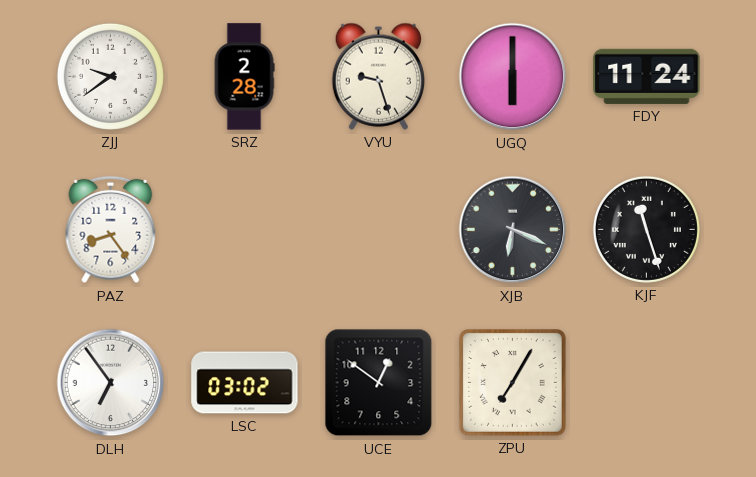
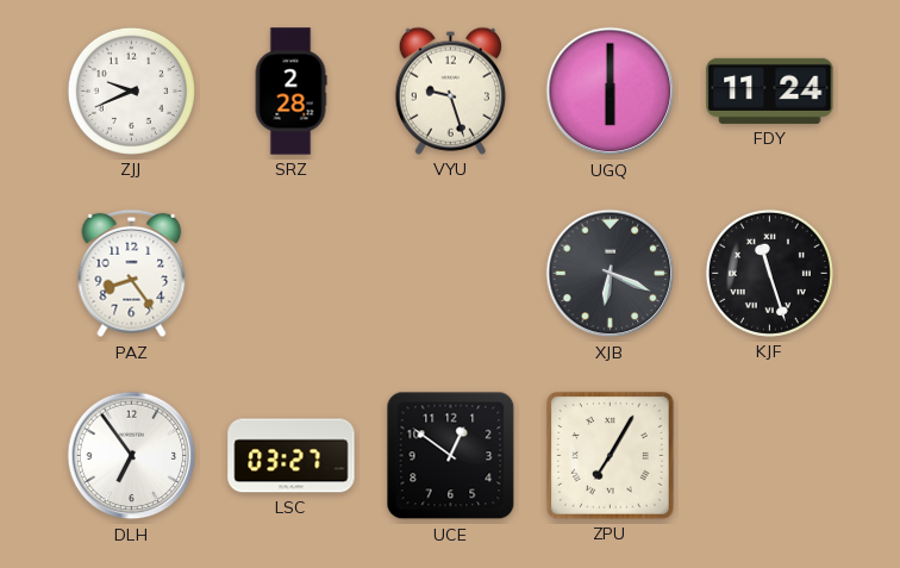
ZJJ: 9:39 -> 9:41
LSC: 03:02 -> 03:27
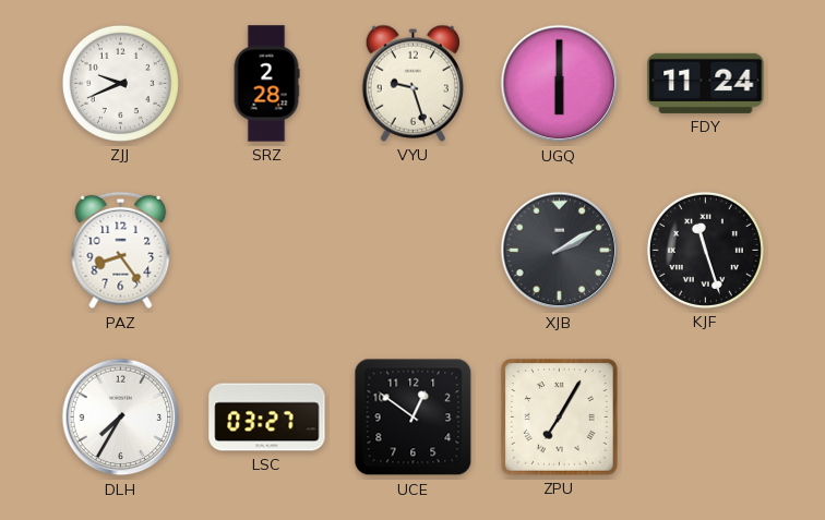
XJB: 6:19 -> 2:10
DLH: 6:54 -> 7:35
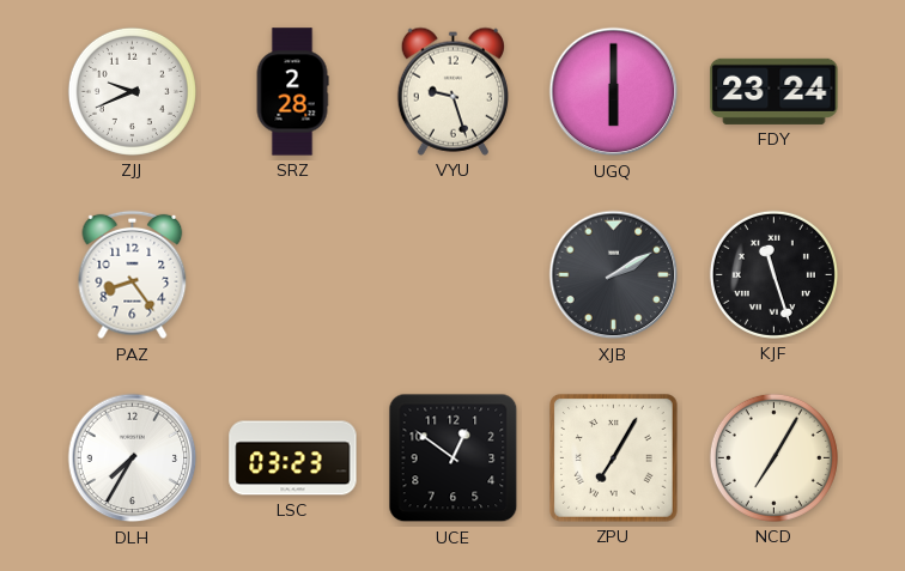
FDY: 11:24 -> 23:24
LSC: 03:27 -> 03:23
NCD: none -> 7:05
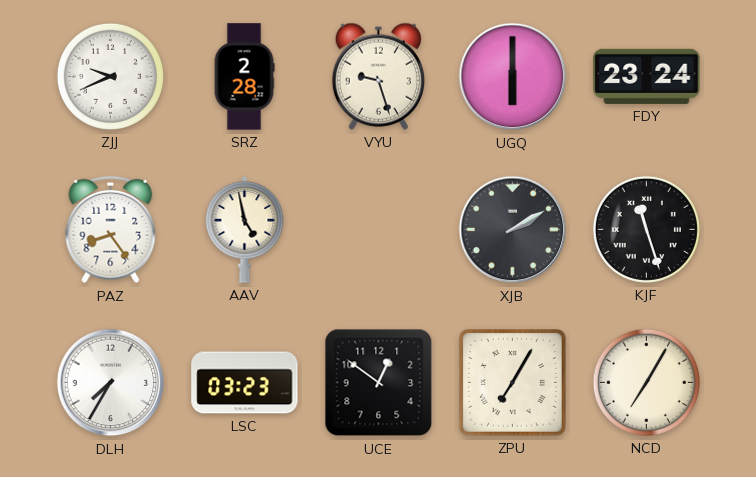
AAV: none -> 4:58
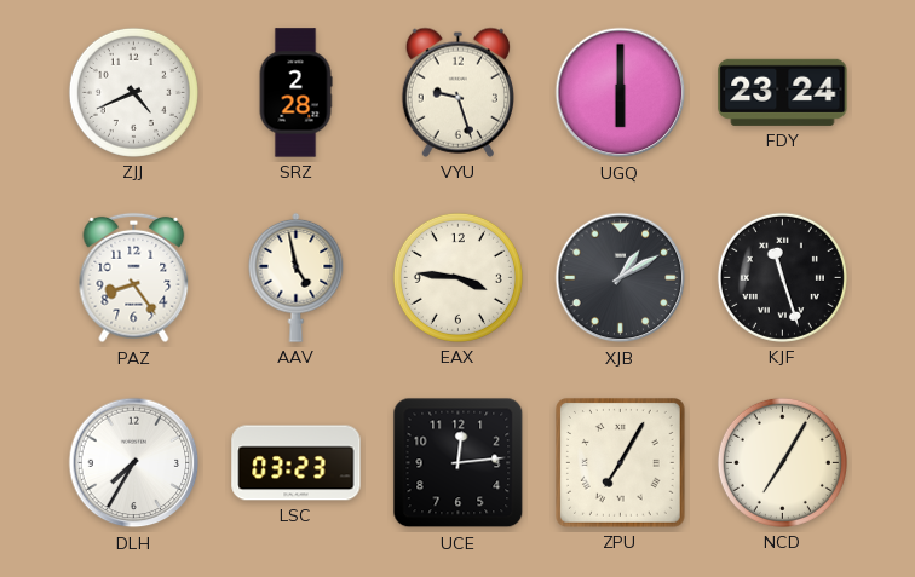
ZJJ: 9:41 -> 4:41
EAX: none -> 3:46
XJB: 2:10 -> 1:10
UCE: 12:51 -> 12:14
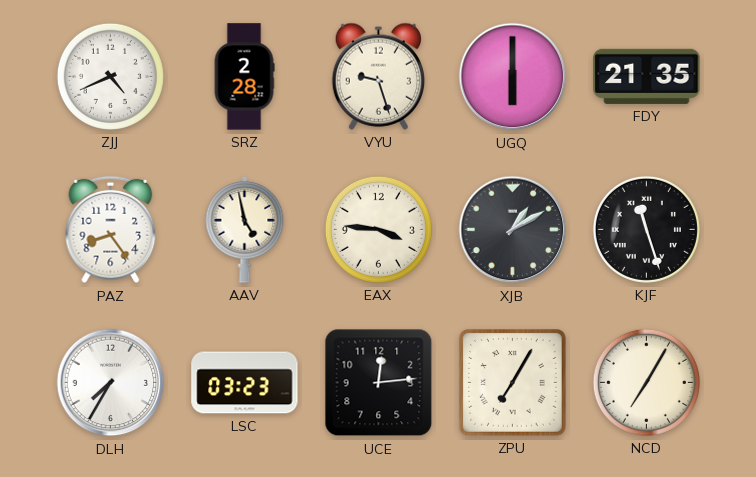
FDY: 23:24 -> 21:35
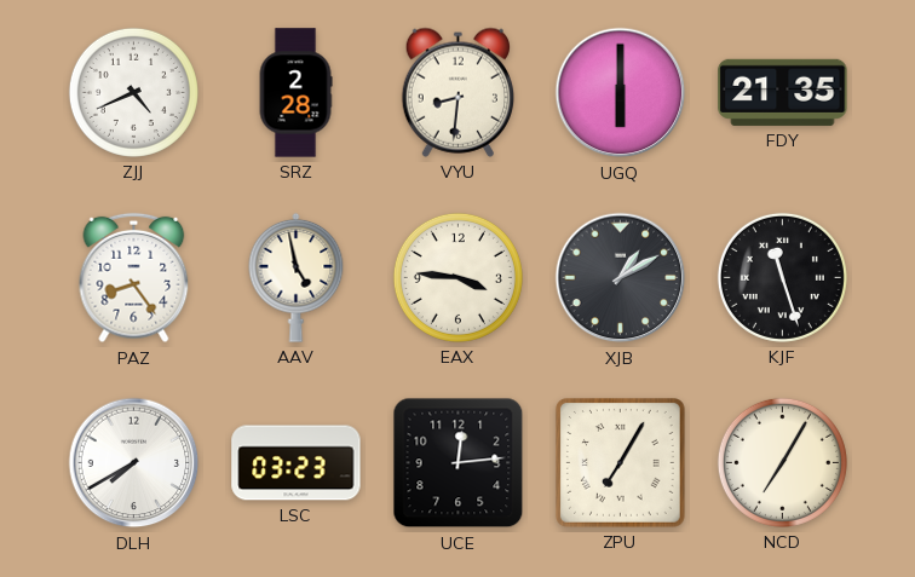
VYU: 9:27 -> 8:31
DLH: 7:35 -> 7:40
